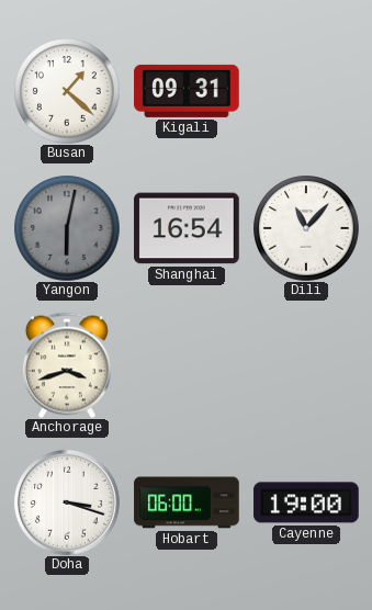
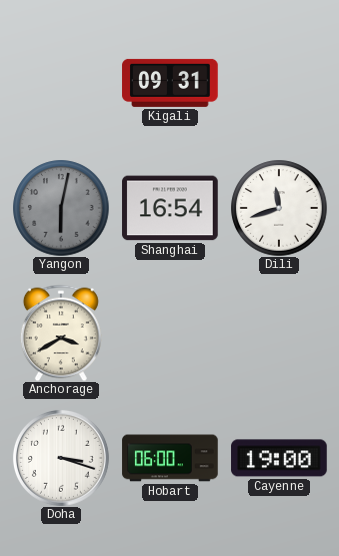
Busan: 1:22 -> none
Dili: 11:07 -> 11:42
Anchorage: 3:42 -> 3:40
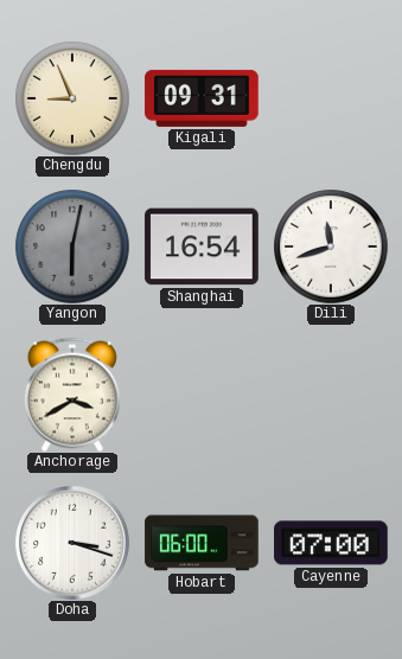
Chengdu: none -> 8:56
Cayenne: 19:00 -> 07:00
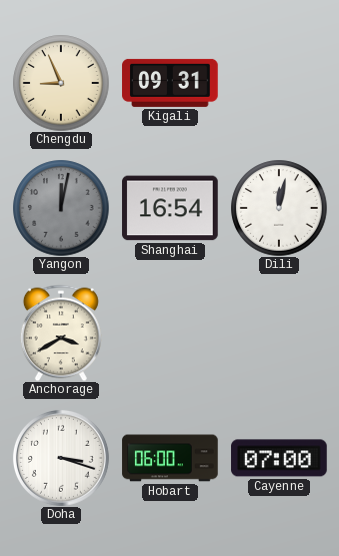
Yangon: 6:02 -> 12:02
Dili: 11:42 -> 12:02
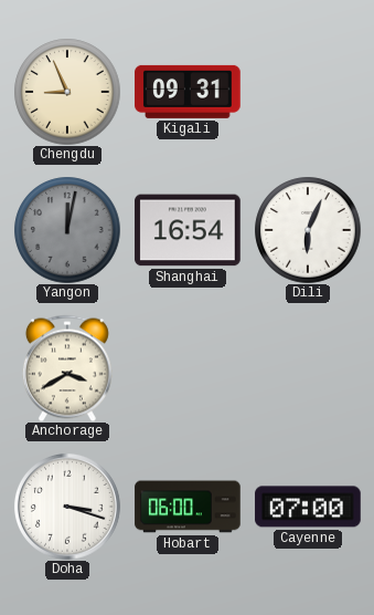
Dili: 12:02 -> 6:04
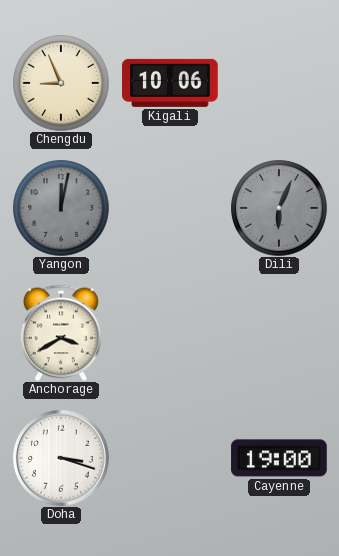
Kigali: 09:31 -> 10:06
Shanghai: 16:54 -> none
Dili dial: white -> grey
Hobart: 06:00 -> none
Cayenne: 07:00 -> 19:00
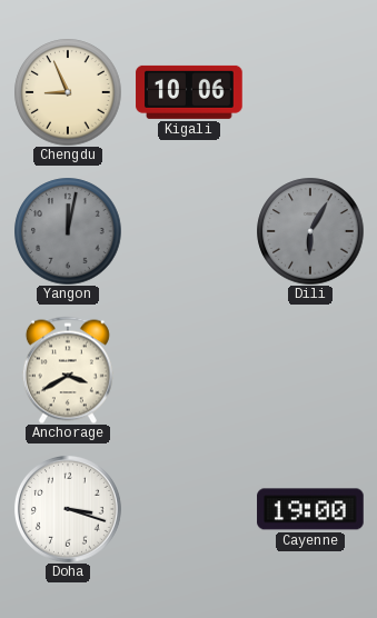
Dili: 6:04 -> 6:05
